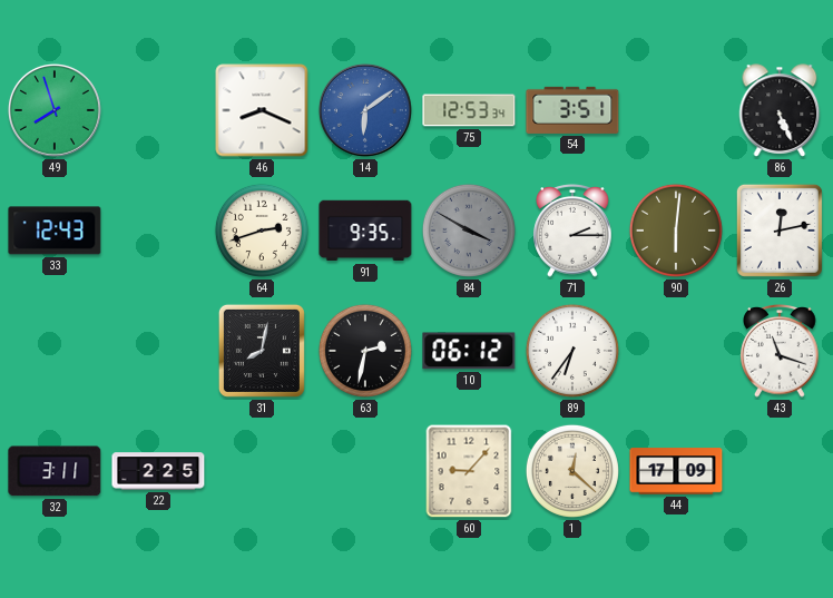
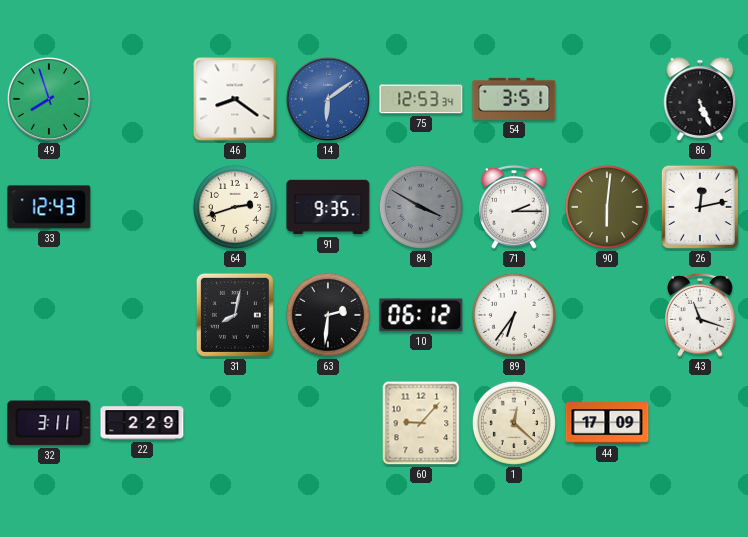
46: 8:19 -> 8:21
63: 2:32 -> 2:31
22: 2:25 -> 2:29
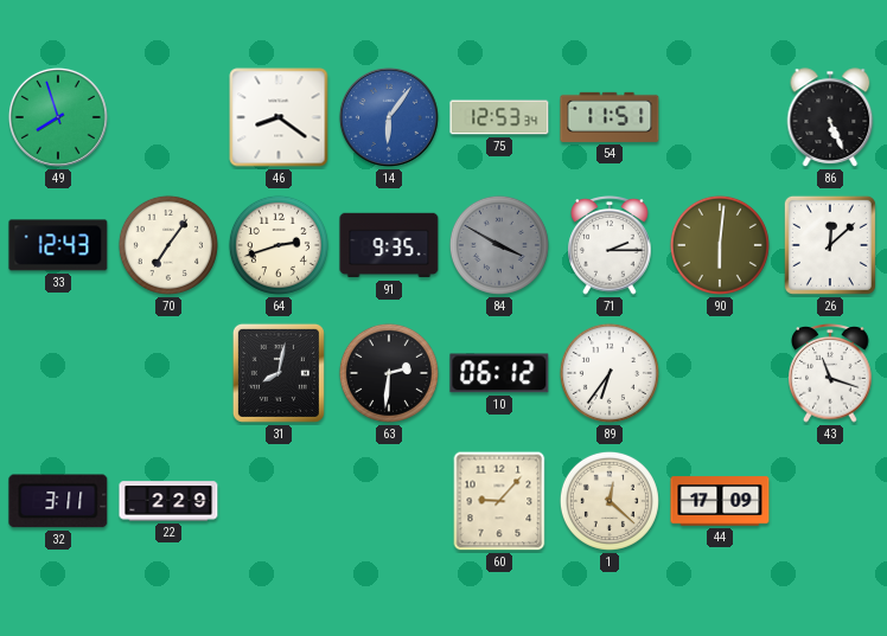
14: 6:09 -> 6:06
54: 3:51 -> 11:51
70: none -> 7:06
26: 12:13 -> 12:08
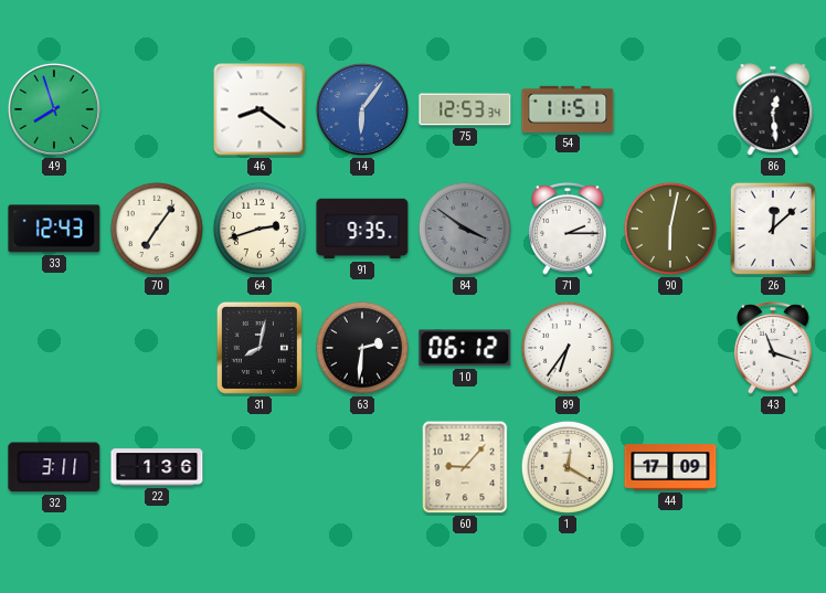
86: 5:26 -> 12:29
84: 3:50 -> 3:51
90: 6:01 -> 6:02
22: 2:29 -> 1:36
1: 12:22 -> 12:20
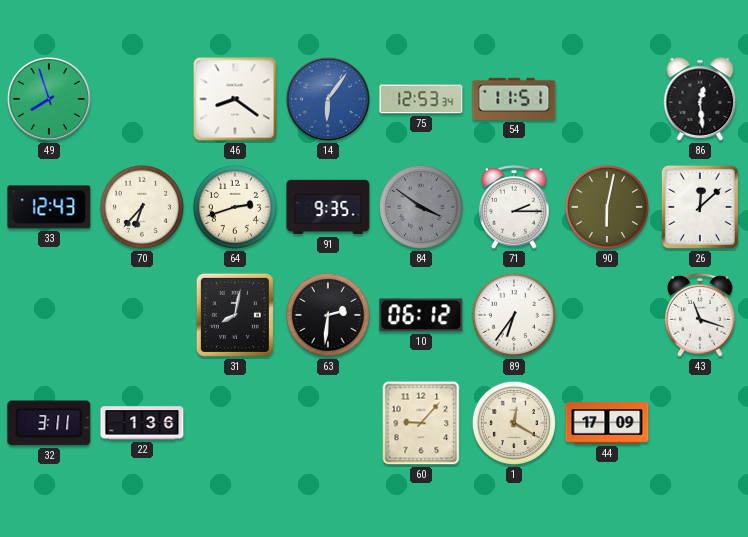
70: 7:06 -> 6:37
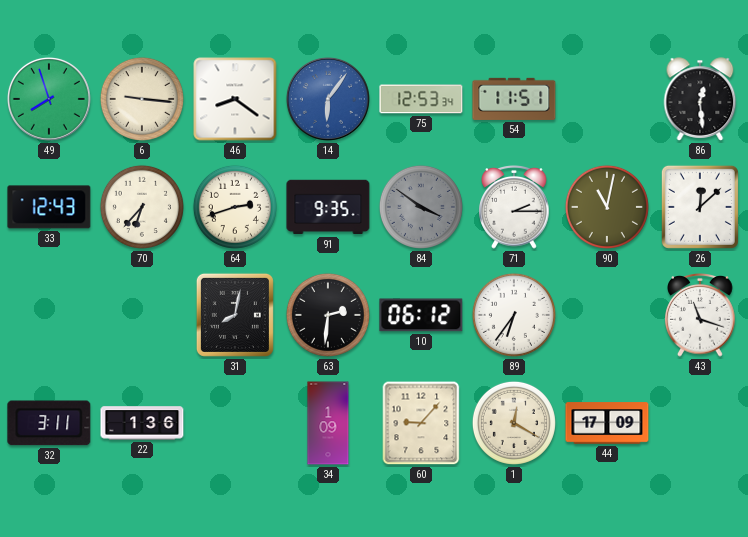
6: none -> 9:16
90: 6:02 -> 11:02
34: none -> 1:09
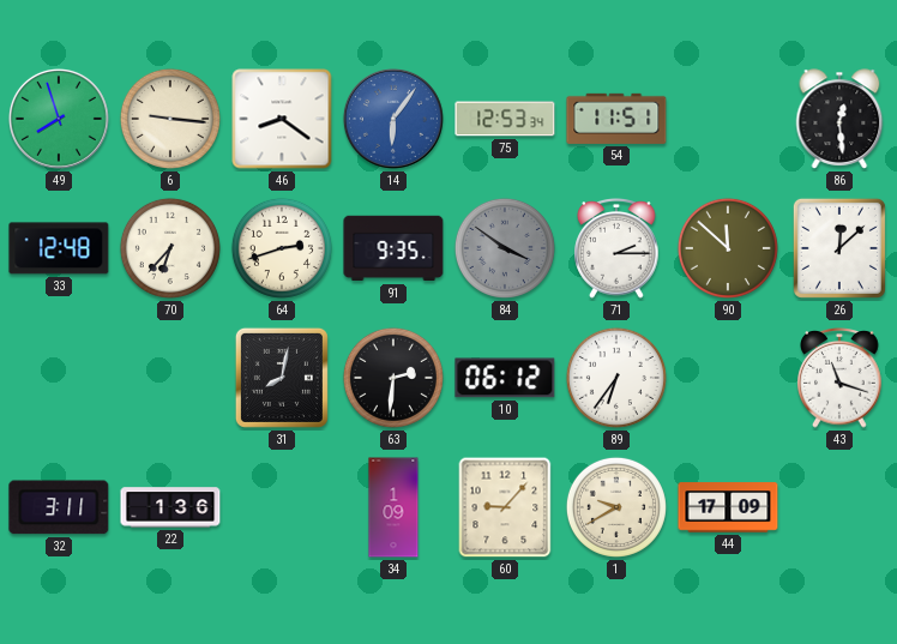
33: 12:43 -> 12:48
90: 11:02 -> 11:52
1: 12:20 -> 9:40
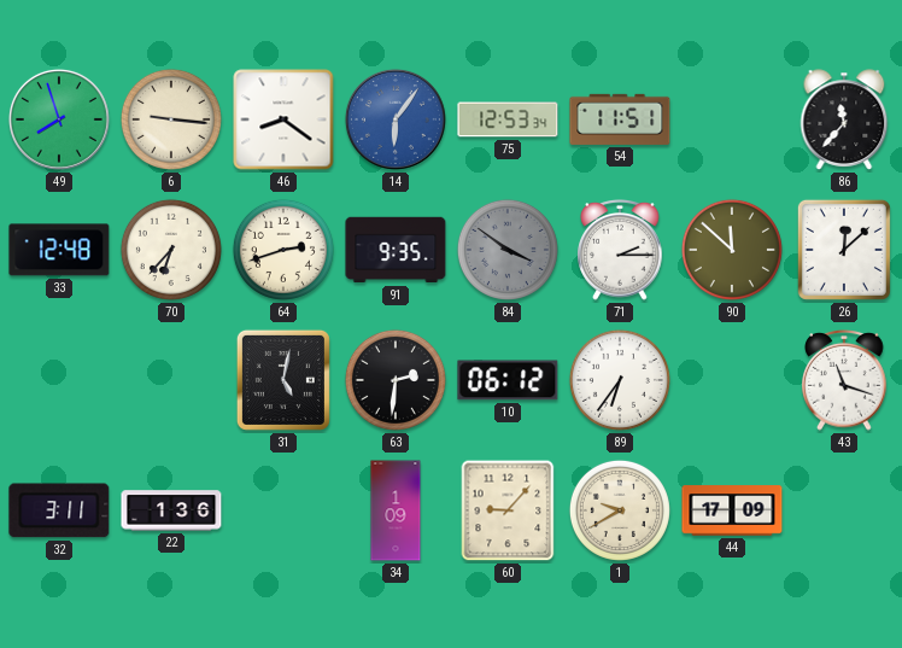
86: 12:29 -> 11:37
31: 8:02 -> 5:02
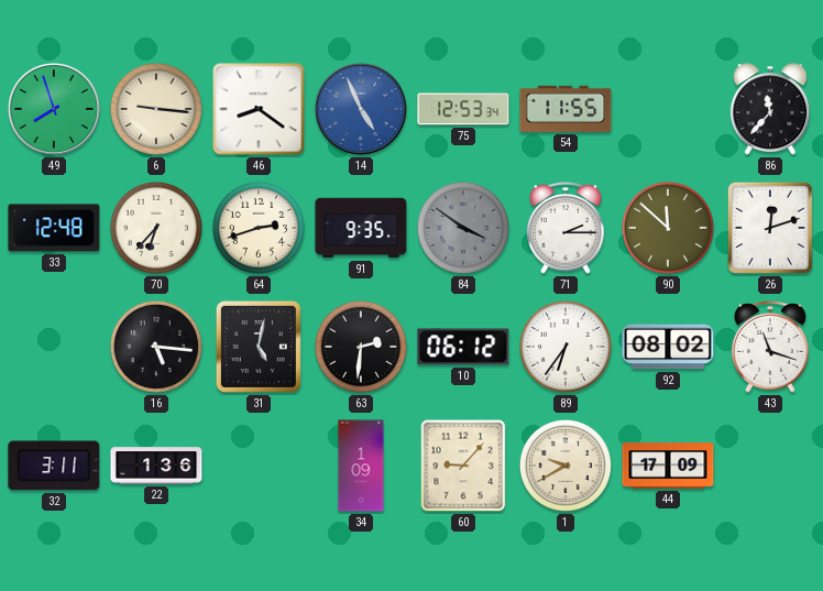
14: 6:06 -> 4:56
54: 11:51 -> 11:55
26: 12:08 -> 12:12
16: none -> 5:16
92: none -> 08:02
